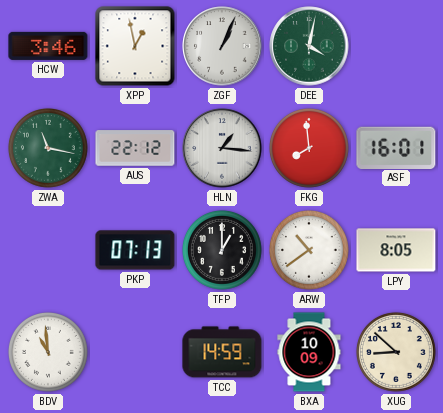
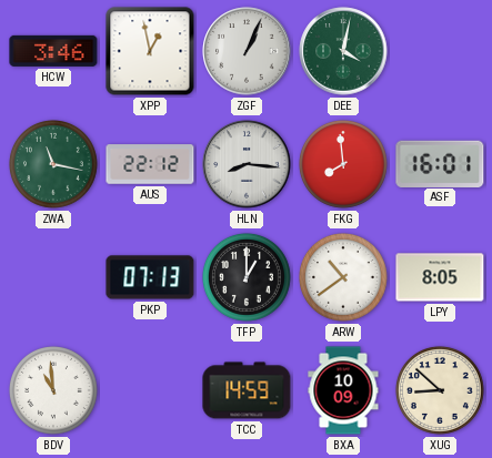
HLN: 1:16 -> 8:16
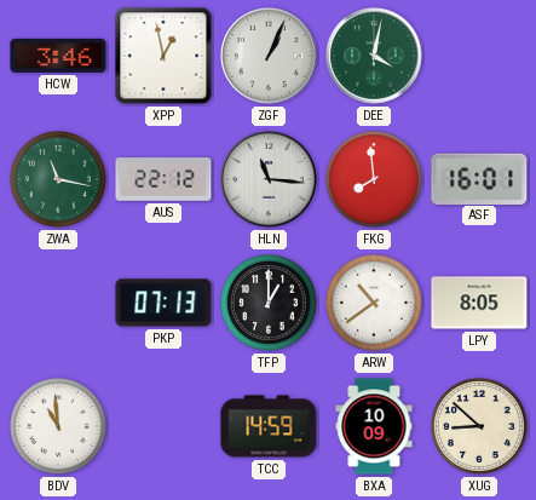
HLN: 8:16 -> 11:16
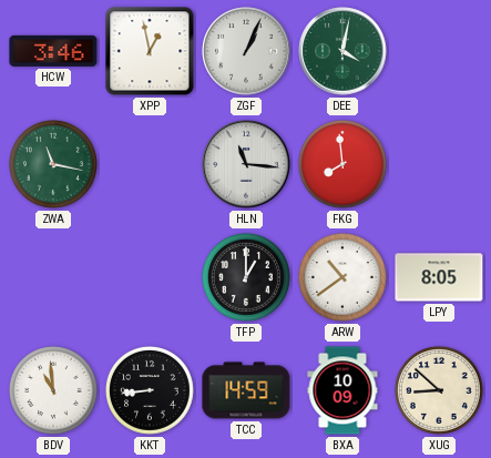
AUS: 22:12 -> none
ASF: 16:01 -> none
PKP: 07:13 -> none
KKT: none -> 8:44
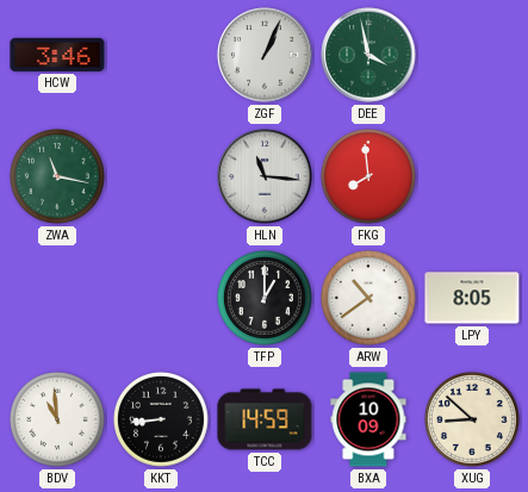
XPP: 12:58 -> none
DEE: 4:02 -> 3:58
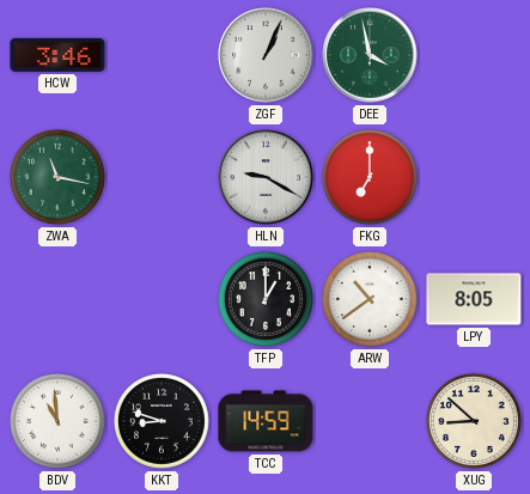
HLN: 11:16 -> 9:20
FKG: 7:59 -> 7:00
KKT: 8:44 -> 8:48
BXA: 10:09 -> none
